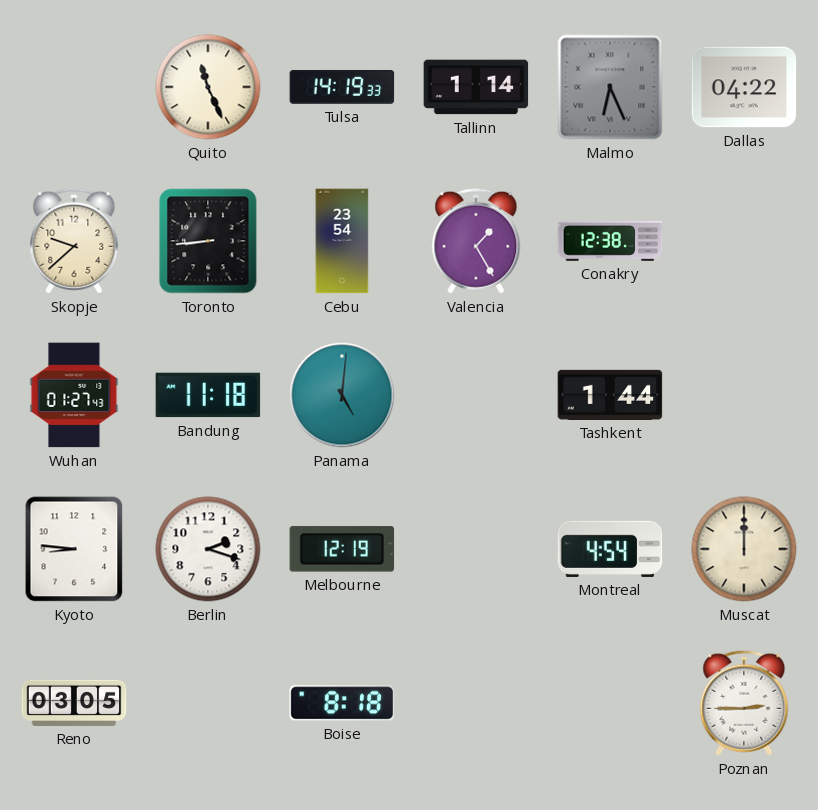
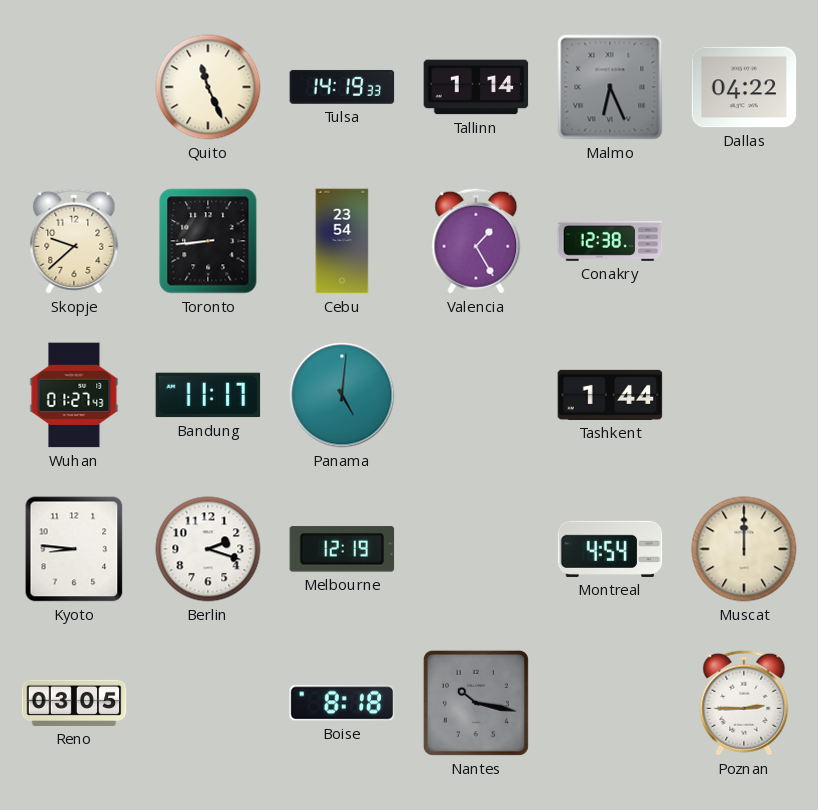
Bandung: 11:18 -> 11:17
Nantes: none -> 10:17
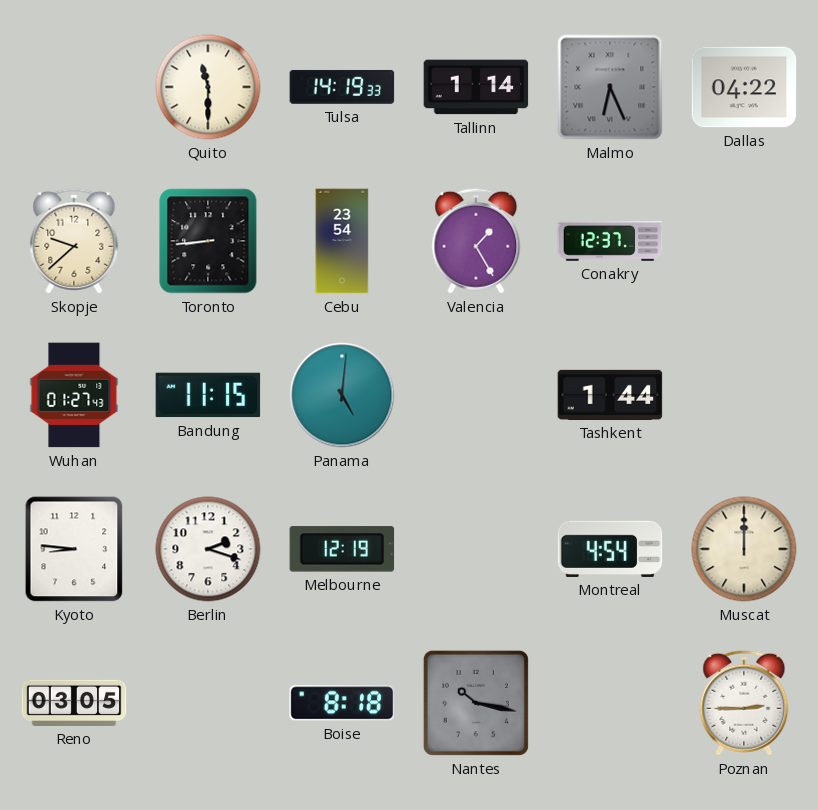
Quito: 11:26 -> 11:30
Conakry: 12:38 -> 12:37
Bandung: 11:17 -> 11:15
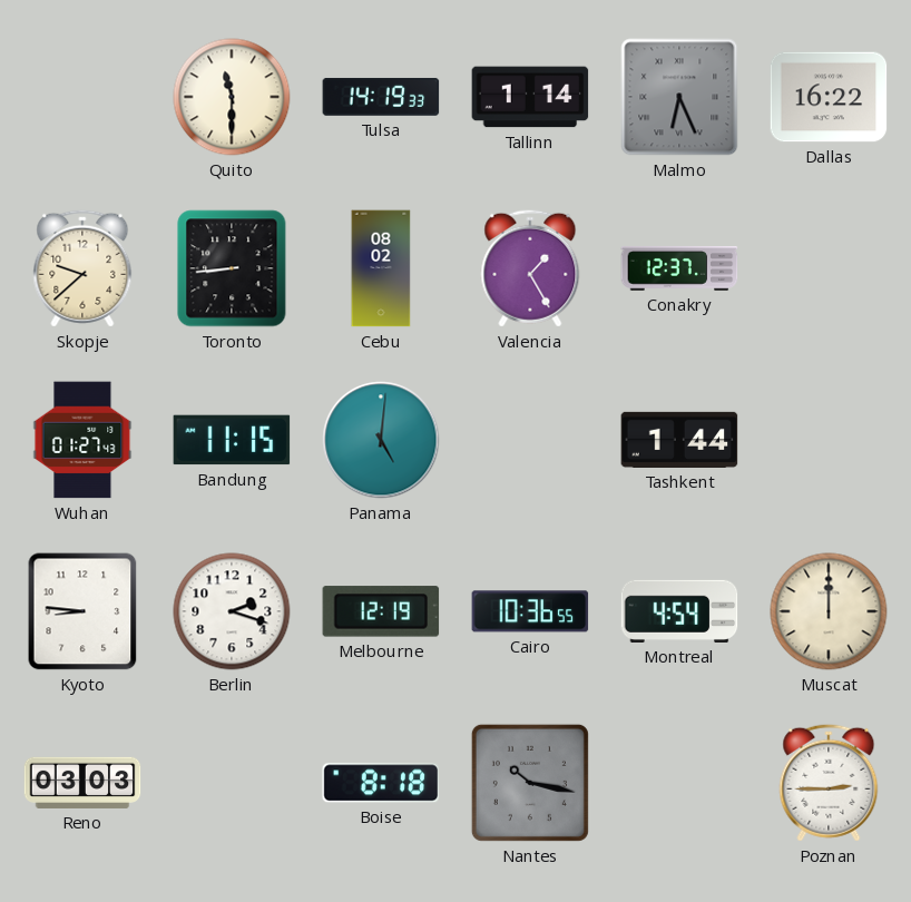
Dallas: 04:22 -> 16:22
Cebu: 23:54 -> 08:02
Cairo: none -> 10:36
Reno: 03:05 -> 03:03
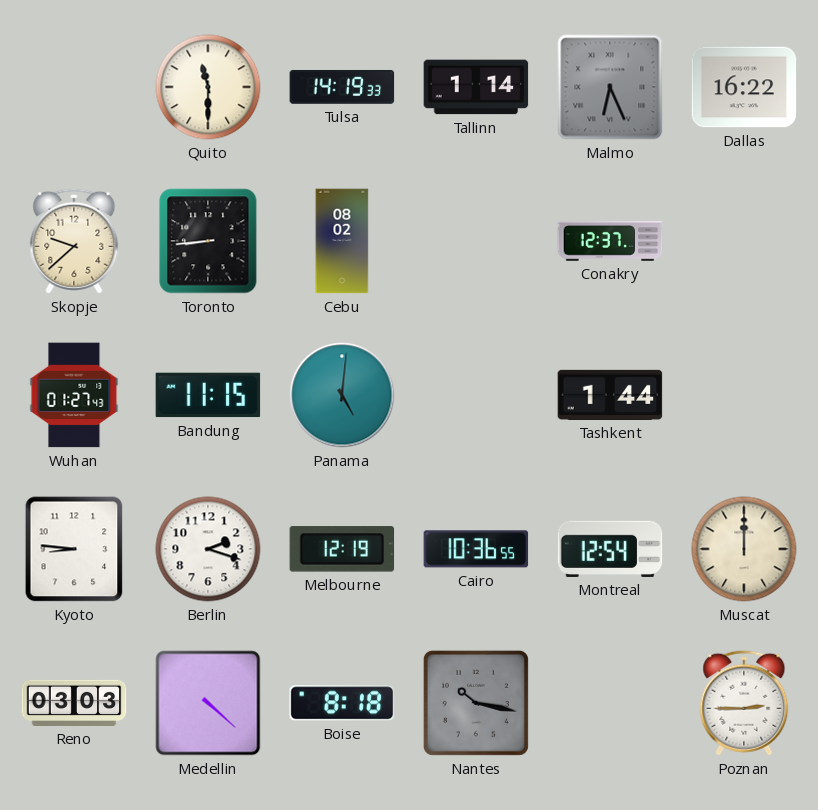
Valencia: 1:25 -> none
Montreal: 4:54 -> 12:54
Medellin: none -> 4:22
